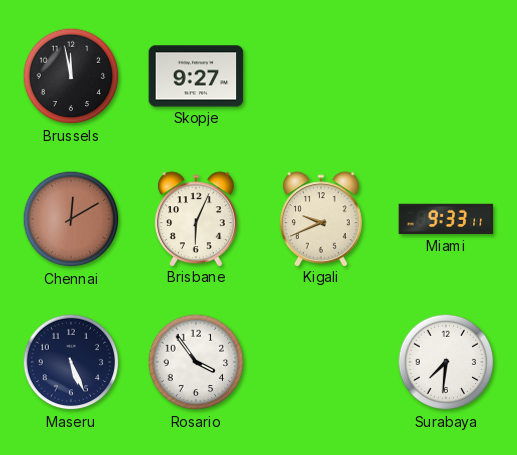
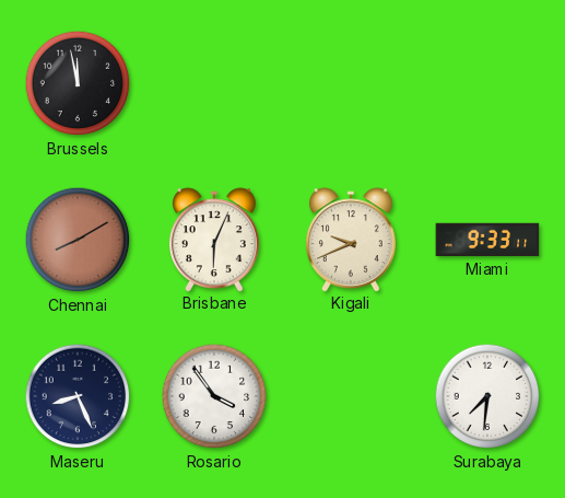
Skopje: 9:27 -> none
Chennai: 12:10 -> 8:10
Maseru: 5:26 -> 8:26
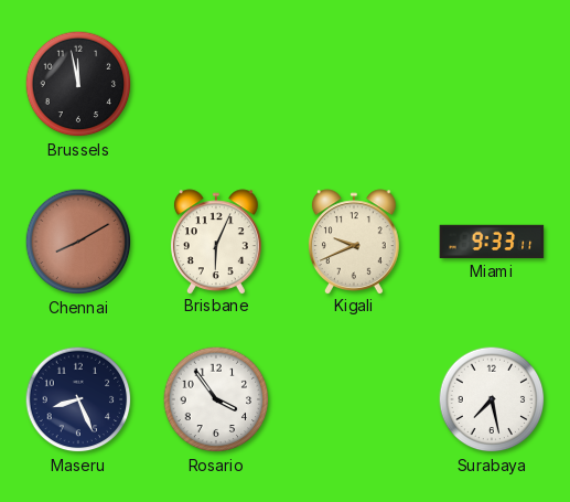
Surabaya: 7:31 -> 7:28
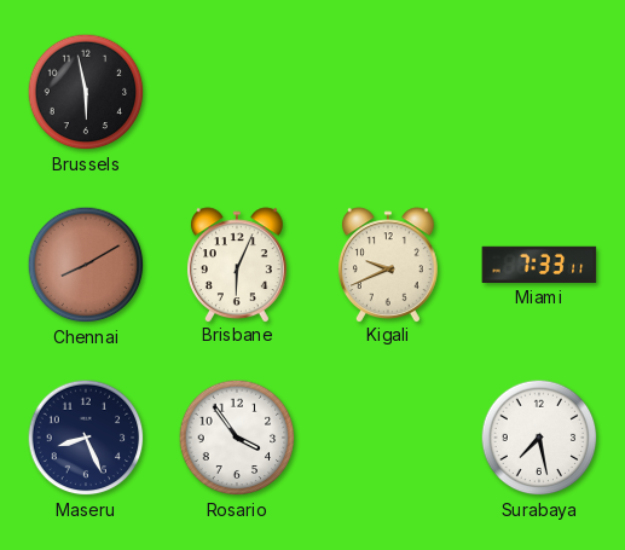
Brussels: 11:58 -> 5:58
Miami: 9:33 -> 7:33
